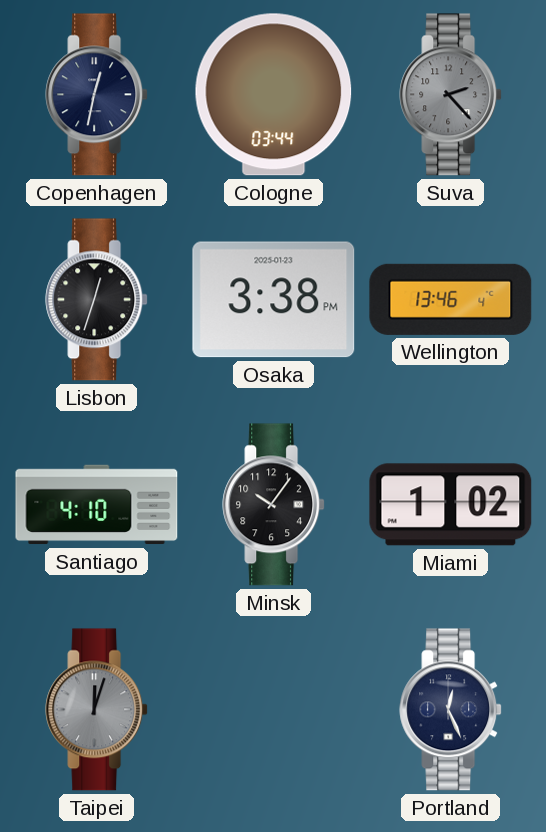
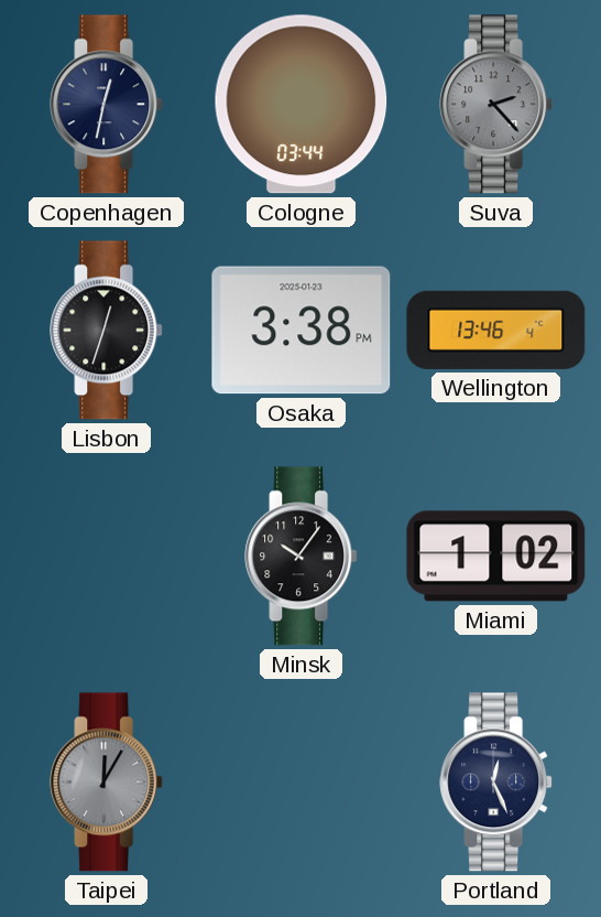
Santiago: 4:10 -> none
Taipei: 12:03 -> 12:05
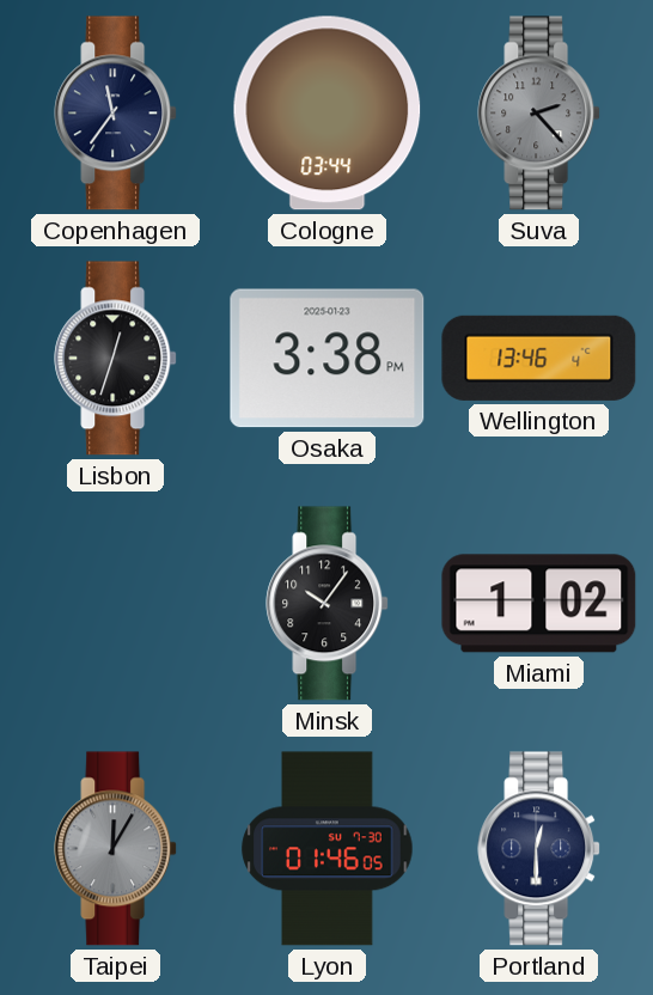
Copenhagen: 12:32 -> 11:36
Lyon: none -> 01:46
Portland: 12:26 -> 12:30
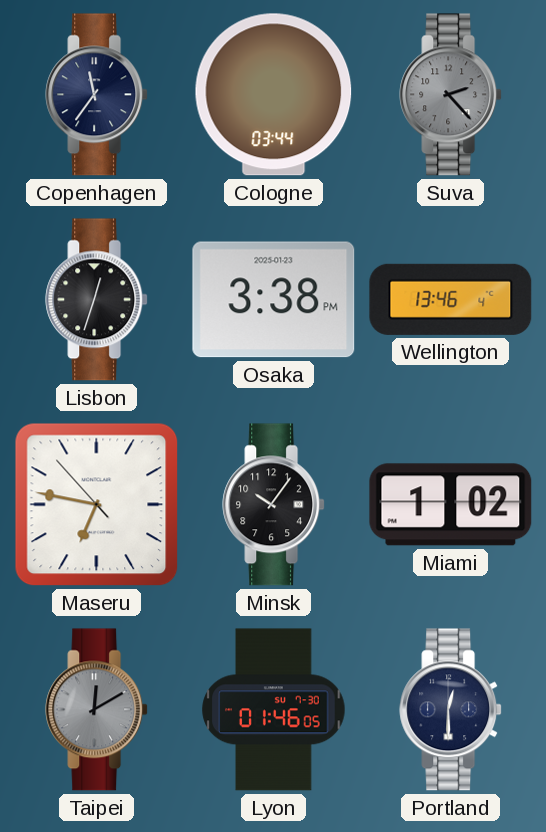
Maseru: none -> 6:46
Taipei: 12:05 -> 12:10
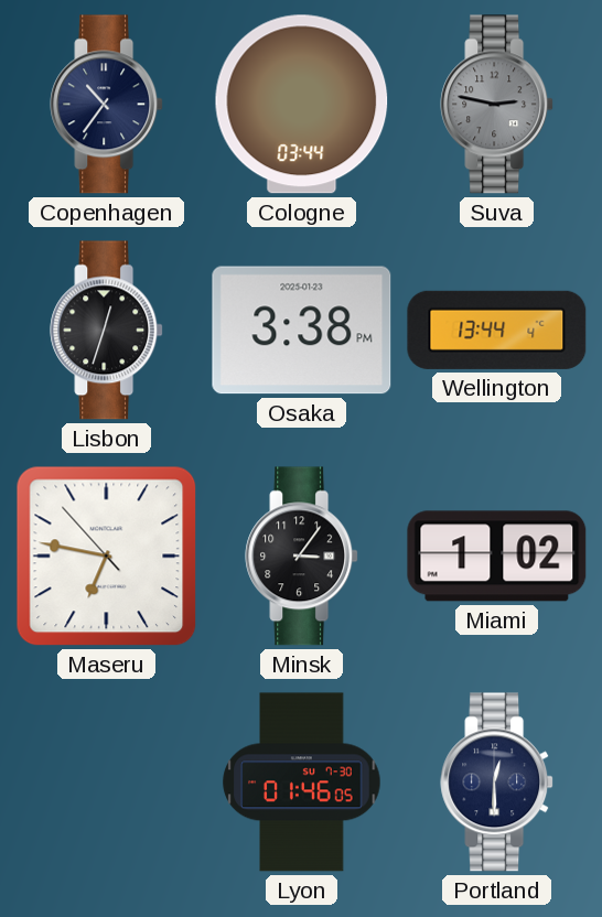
Copenhagen: 11:36 -> 10:36
Suva: 2:23 -> 2:47
Wellington: 13:46 -> 13:44
Minsk: 10:06 -> 3:06
Taipei: 12:10 -> none
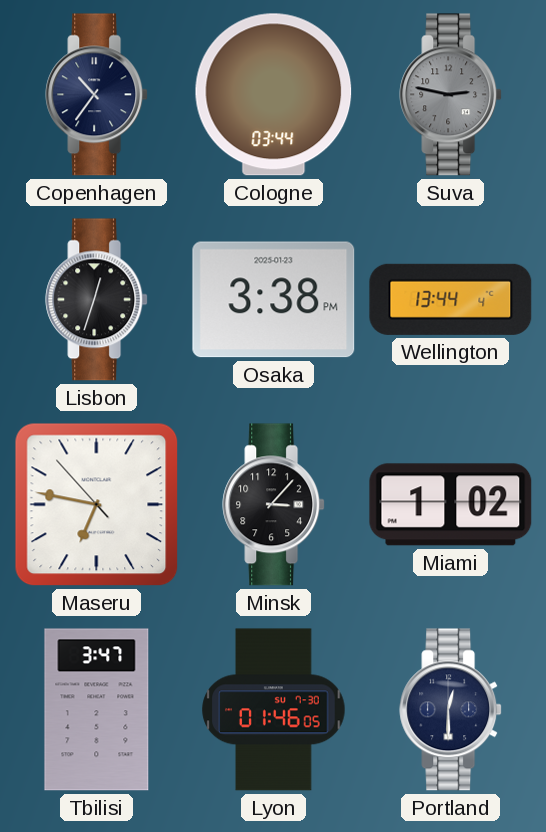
Minsk: 3:06 -> 3:07
Tbilisi: none -> 3:47
